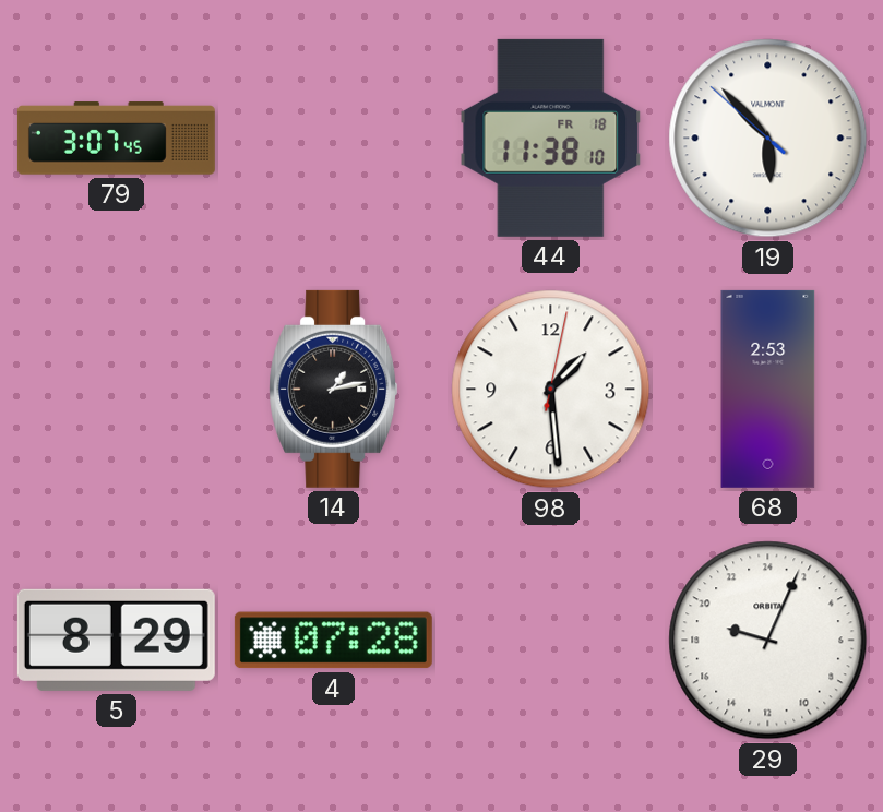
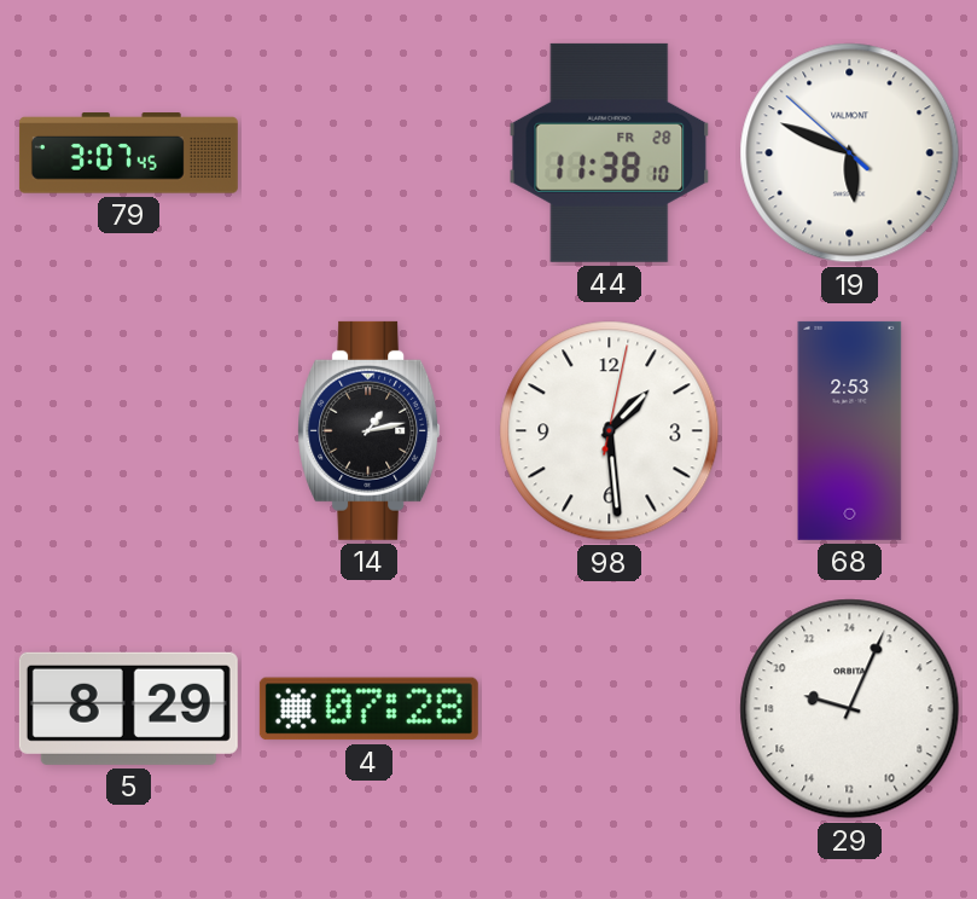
44 date: FR 18 -> FR 28
19: 5:52 -> 5:48
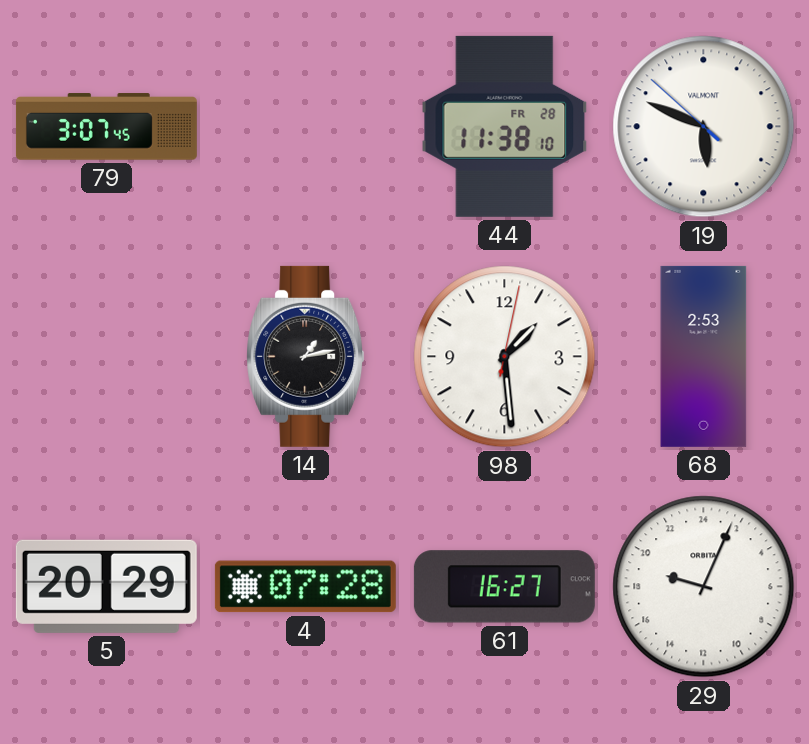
5: 8:29 -> 20:29
61: none -> 16:27
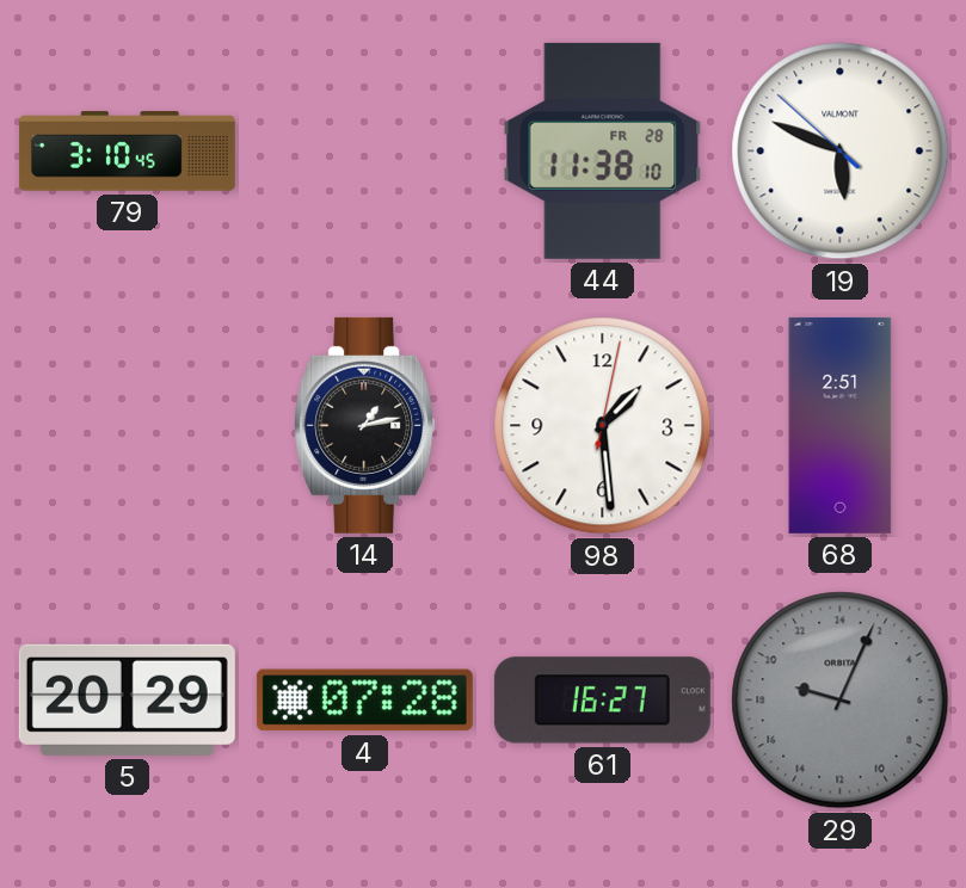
79: 3:07 -> 3:10
68: 2:53 -> 2:51
29 dial: white -> grey
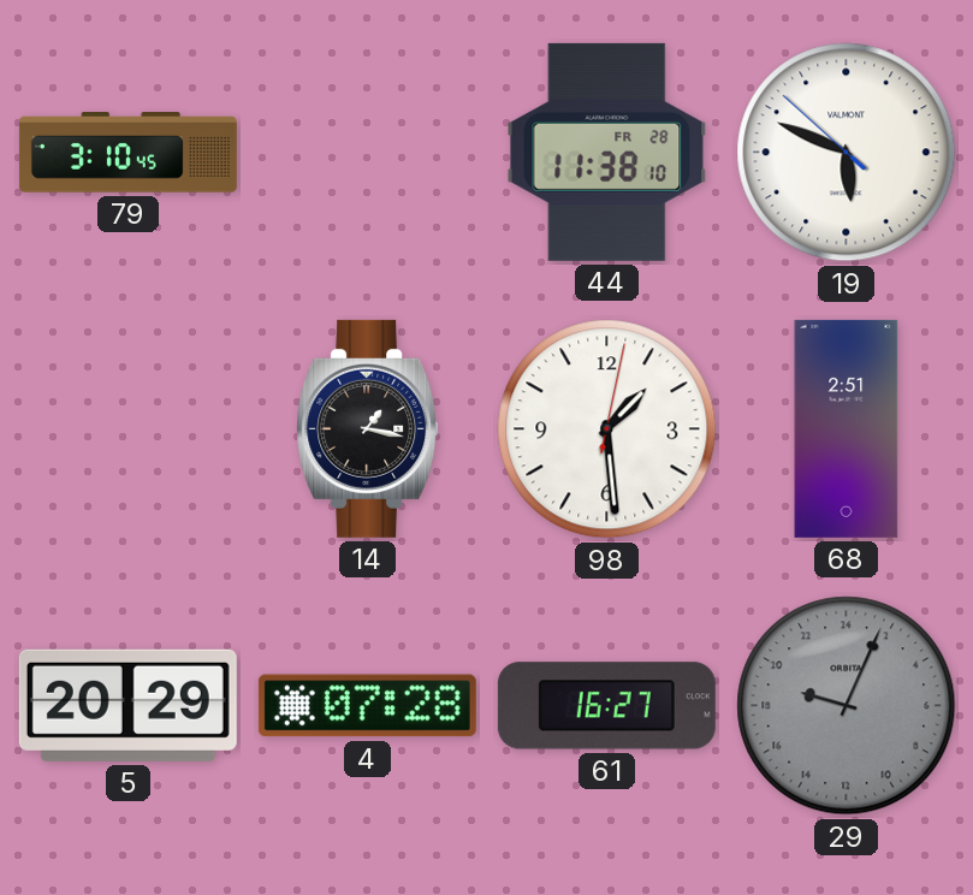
14: 1:13 -> 1:17
